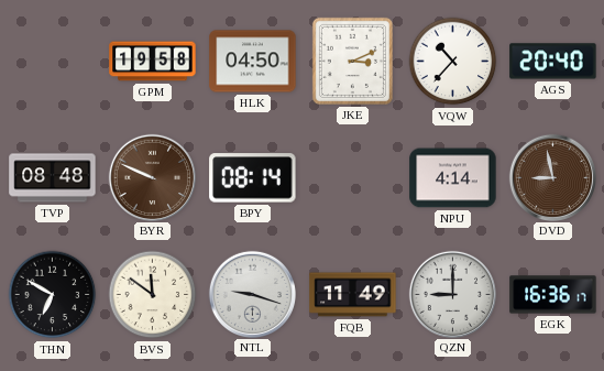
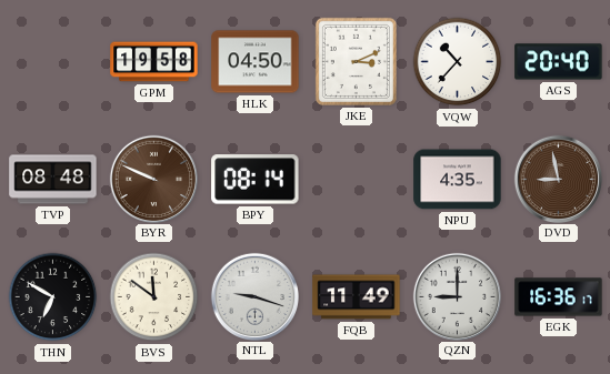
NPU: 4:14 -> 4:35
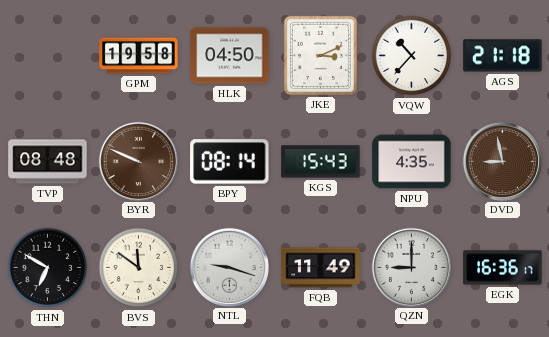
AGS: 20:40 -> 21:18
KGS: none -> 15:43
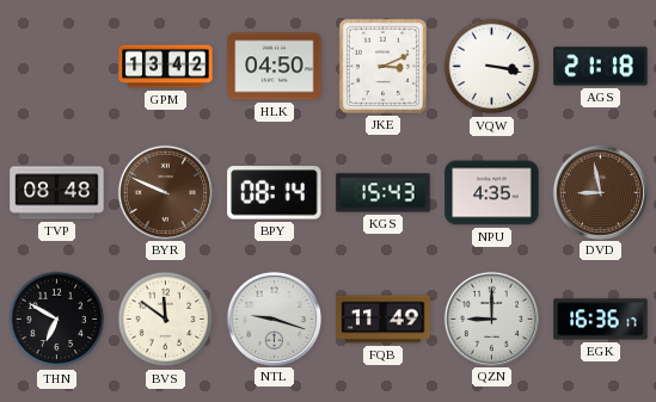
GPM: 19:58 -> 13:42
VQW: 10:37 -> 3:17
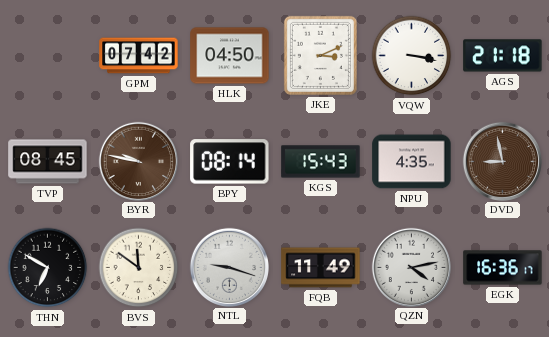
GPM: 13:42 -> 07:42
TVP: 08:48 -> 08:45
BYR: 9:49 -> 9:47
QZN: 9:00 -> 4:13
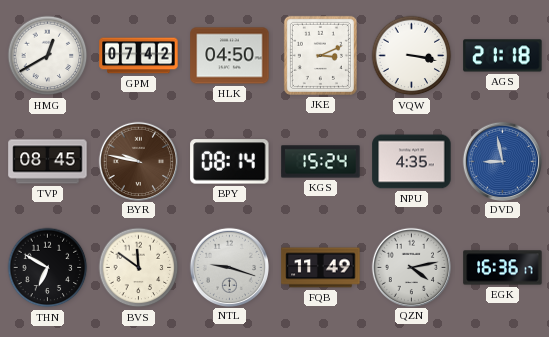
HMG: none -> 12:40
KGS: 15:43 -> 15:24
DVD dial: brown -> blue
